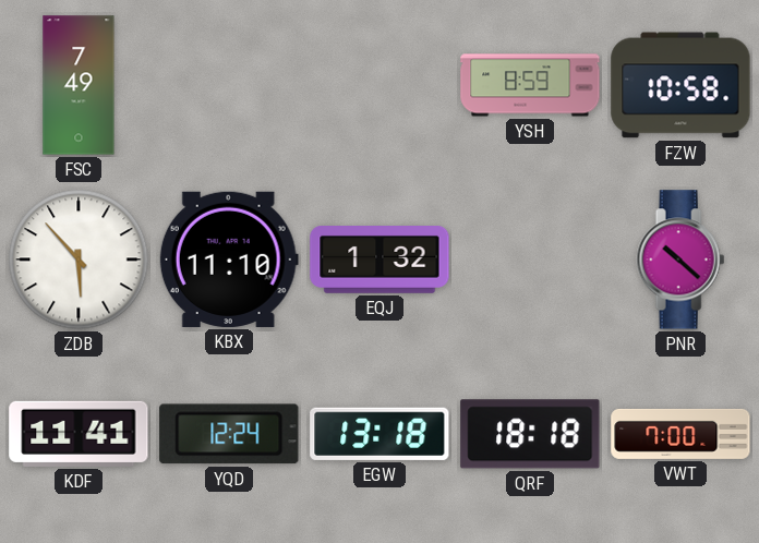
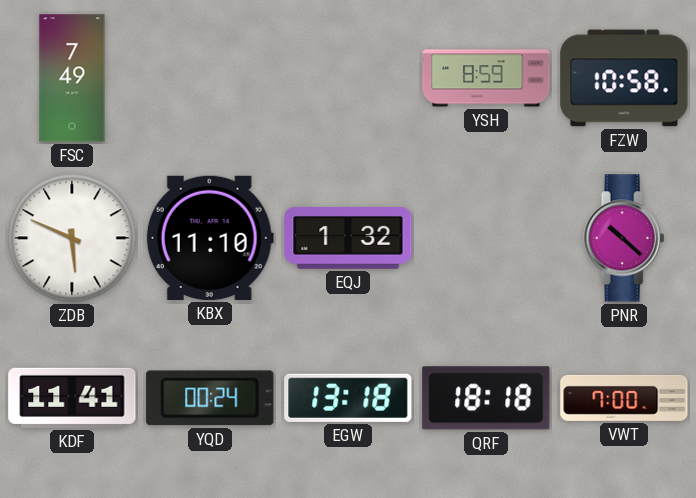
ZDB: 5:53 -> 5:49
YQD: 12:24 -> 00:24
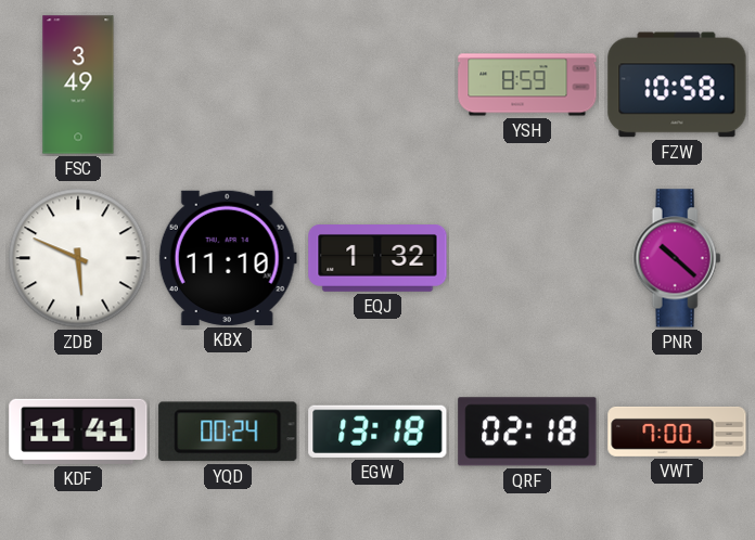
FSC: 7:49 -> 3:49
QRF: 18:18 -> 02:18
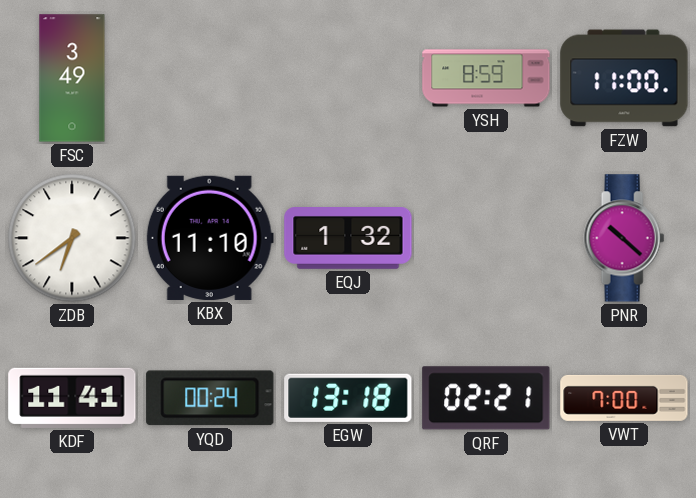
FZW: 10:58 -> 11:00
ZDB: 5:49 -> 6:39
QRF: 02:18 -> 02:21
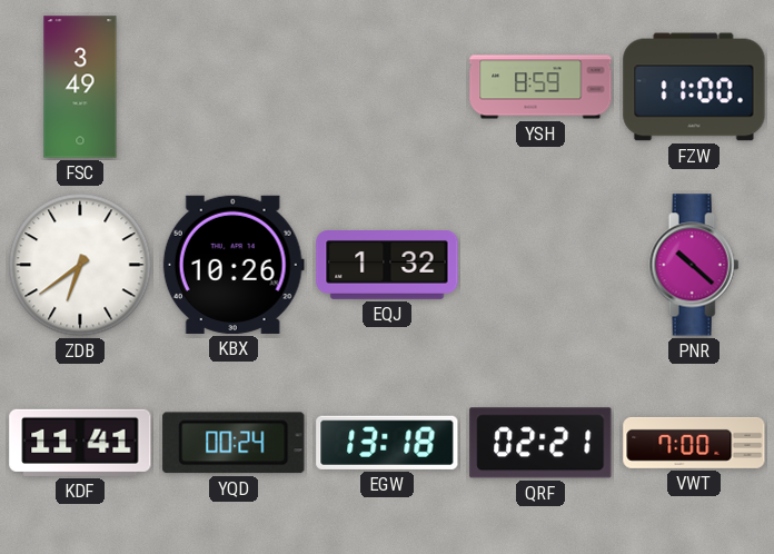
KBX: 11:10 -> 10:26
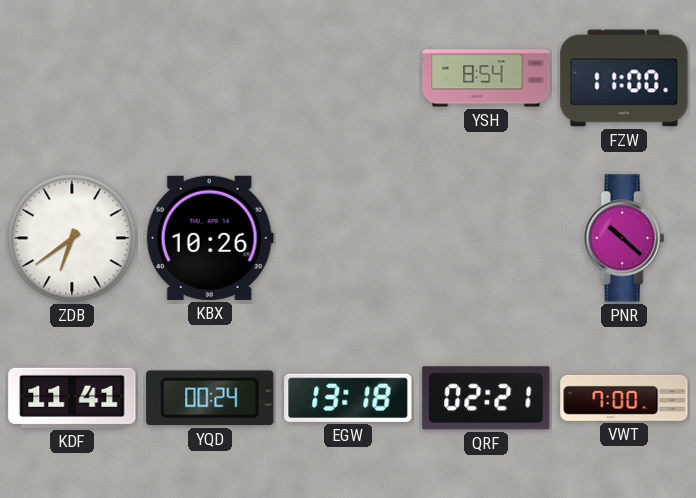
FSC: 3:49 -> none
YSH: 8:59 -> 8:54
EQJ: 1:32 -> none
